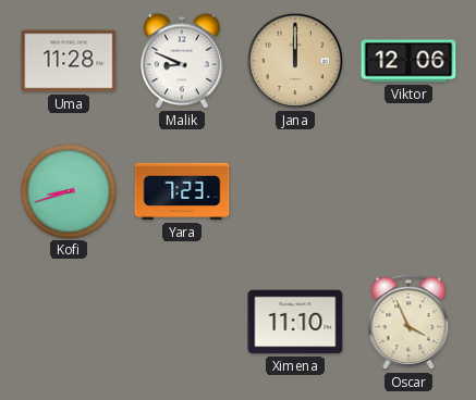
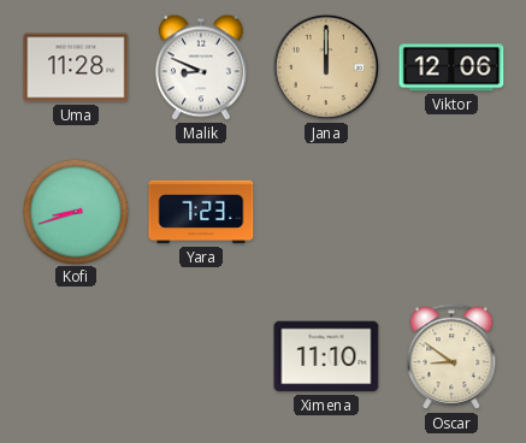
Oscar: 3:56 -> 8:51
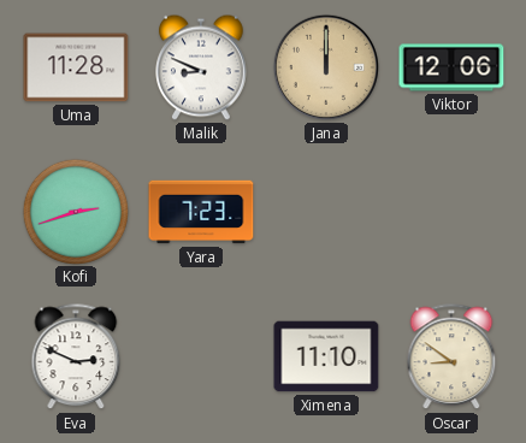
Kofi: 8:42 -> 2:42
Eva: none -> 2:49
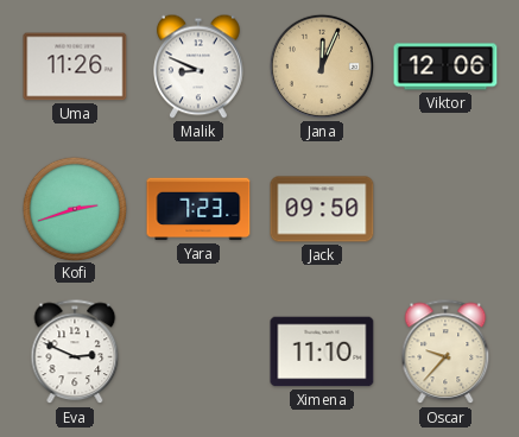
Uma: 11:28 -> 11:26
Jana: 12:00 -> 12:04
Jack: none -> 09:50
Oscar: 8:51 -> 9:37
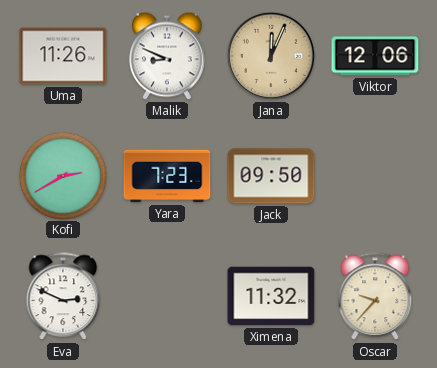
Kofi: 2:42 -> 2:40
Ximena: 11:10 -> 11:32
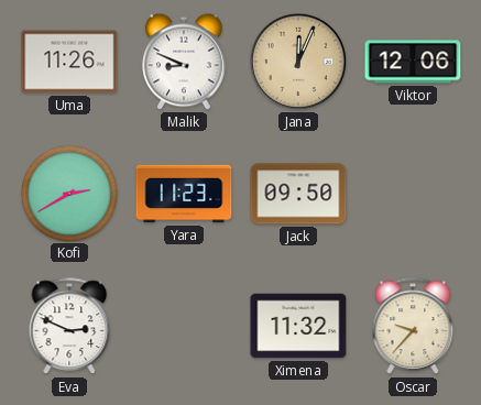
Yara: 7:23 -> 11:23
